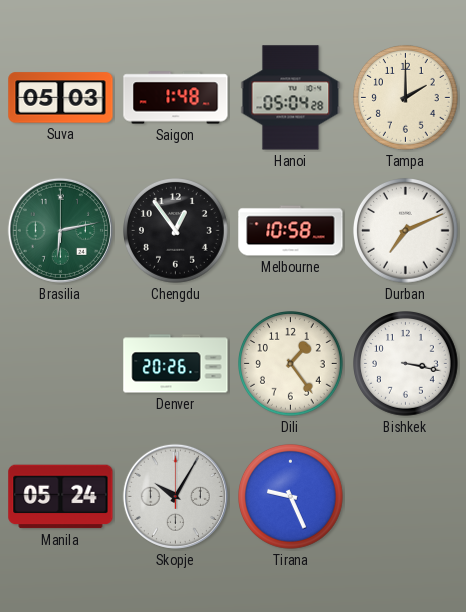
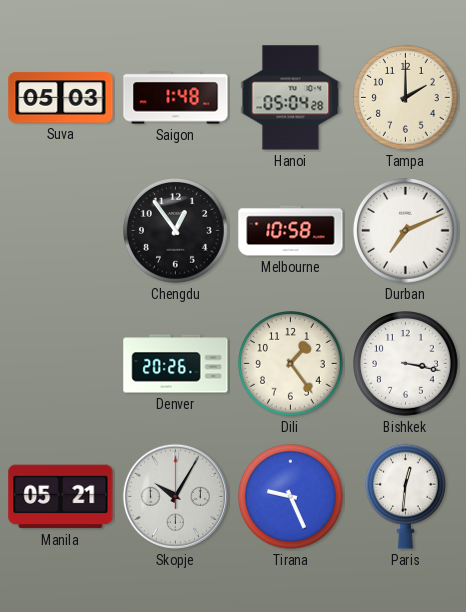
Brasilia: 6:13 -> none
Manila: 05:24 -> 05:21
Paris: none -> 12:31
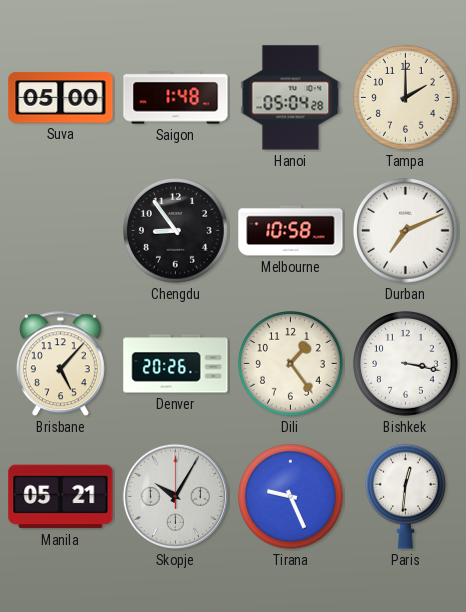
Suva: 05:03 -> 05:00
Chengdu: 12:54 -> 8:54
Brisbane: none -> 5:07
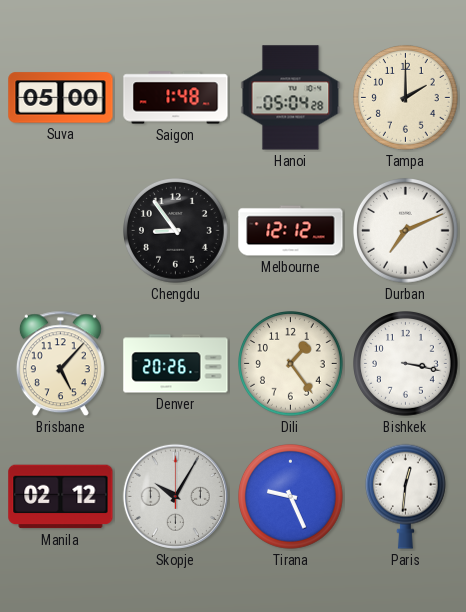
Melbourne: 10:58 -> 12:12
Manila: 05:21 -> 02:12
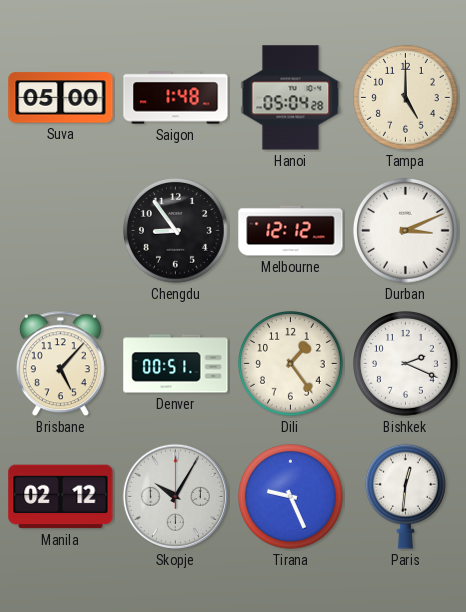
Tampa: 2:00 -> 5:00
Durban: 7:11 -> 3:11
Denver: 20:26 -> 00:51
Bishkek: 3:17 -> 2:19
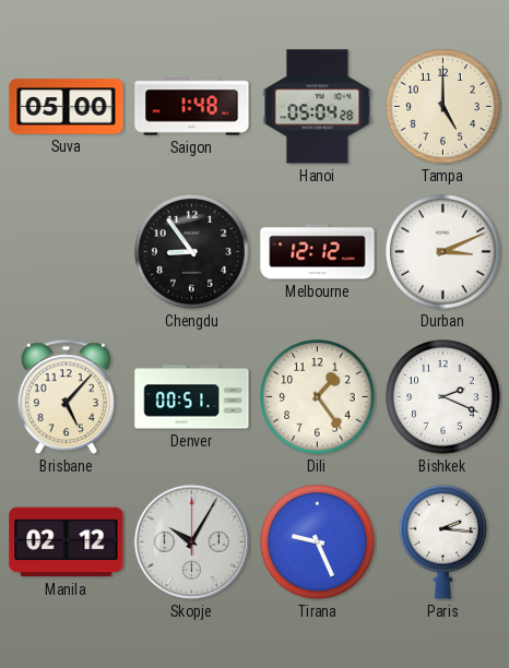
Paris: 12:31 -> 2:16
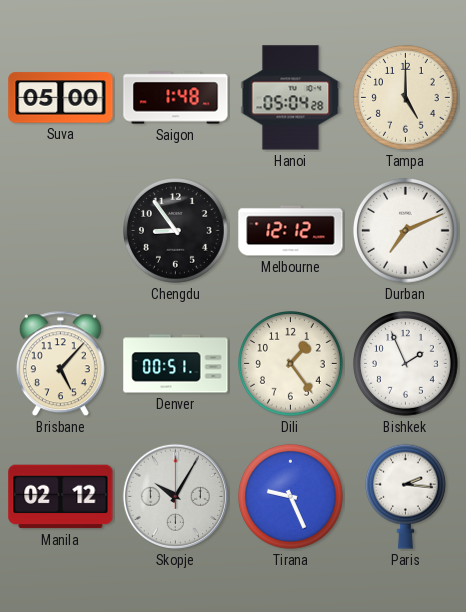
Durban: 3:11 -> 7:11
Bishkek: 2:19 -> 1:56
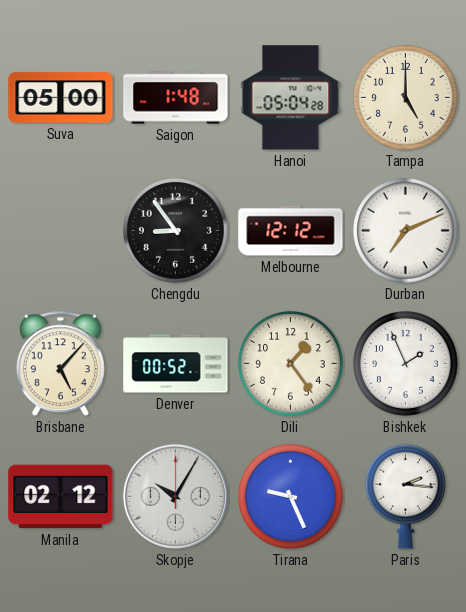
Denver: 00:51 -> 00:52
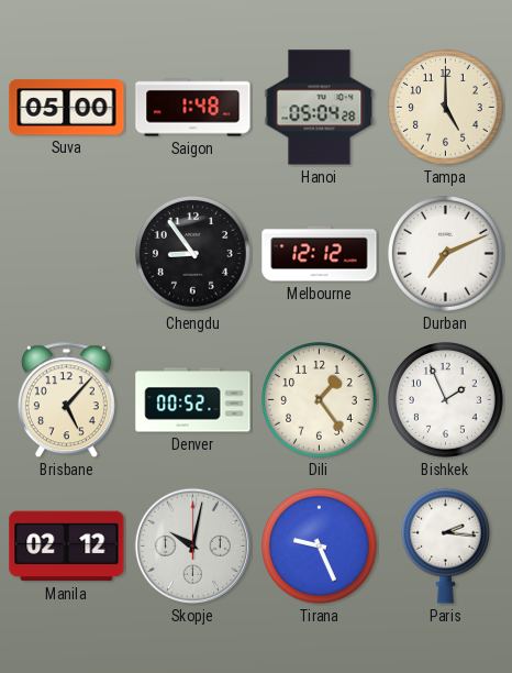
Skopje: 10:05 -> 10:02
